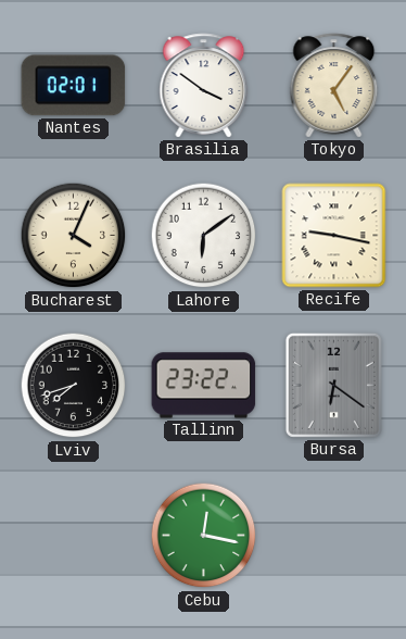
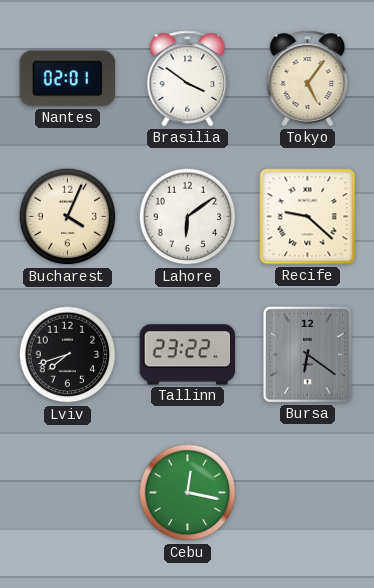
Recife: 9:17 -> 9:22
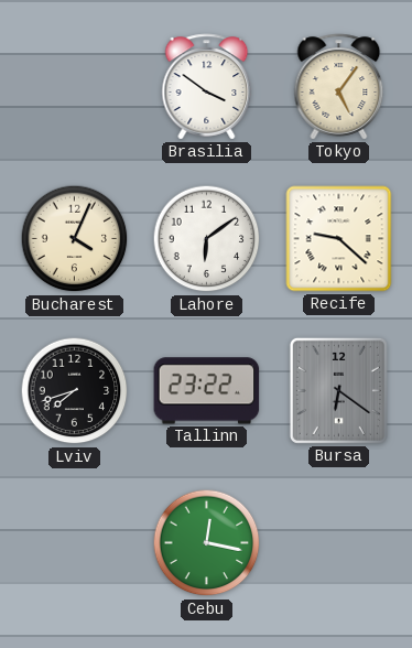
Nantes: 02:01 -> none
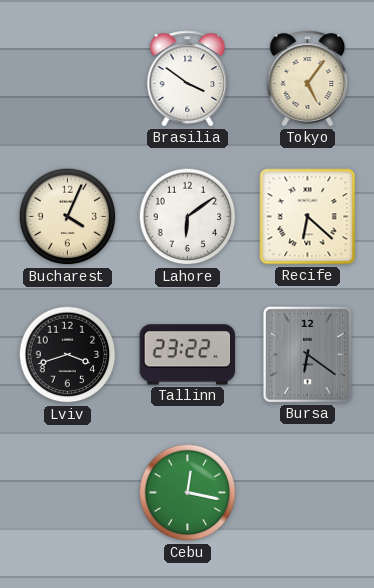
Recife: 9:22 -> 6:22
Lviv: 7:42 -> 3:42
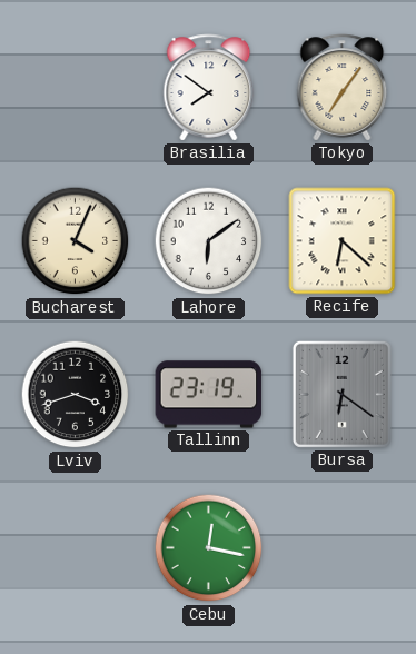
Brasilia: 3:51 -> 7:51
Tokyo: 5:06 -> 7:06
Tallinn: 23:22 -> 23:19
